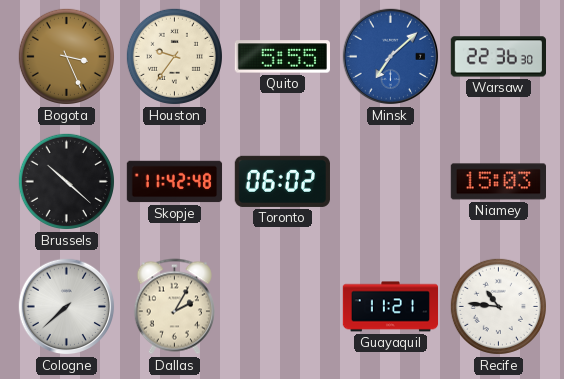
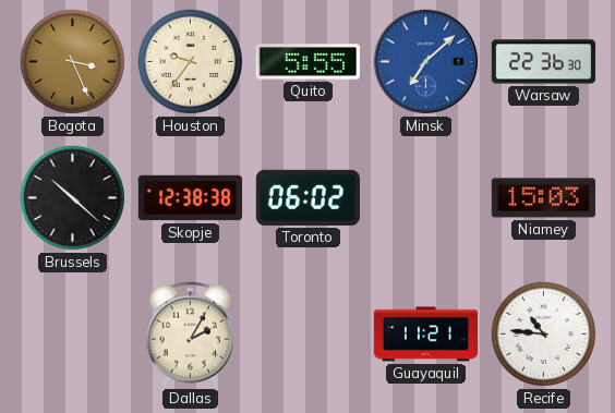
Skopje: 11:42 -> 12:38
Cologne: 7:38 -> none
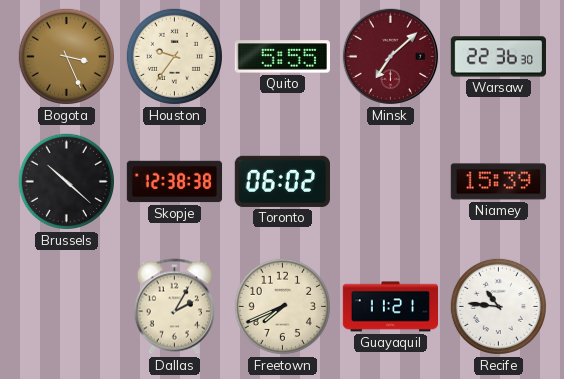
Minsk dial: blue -> burgundy
Niamey: 15:03 -> 15:39
Freetown: none -> 7:41
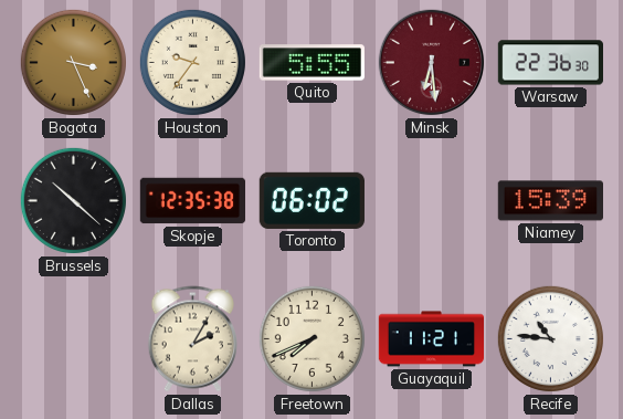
Minsk: 7:08 -> 6:29
Skopje: 12:38 -> 12:35
